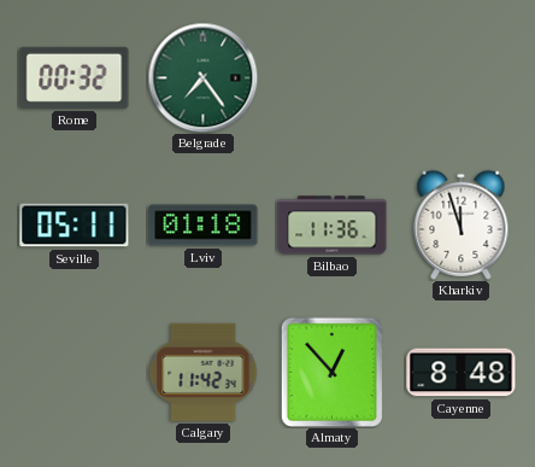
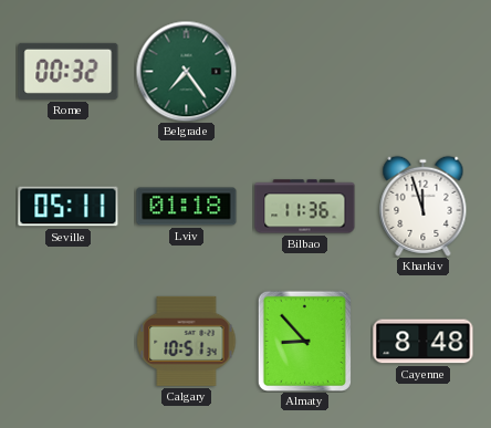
Calgary: 11:42 -> 10:51
Almaty: 12:53 -> 8:53
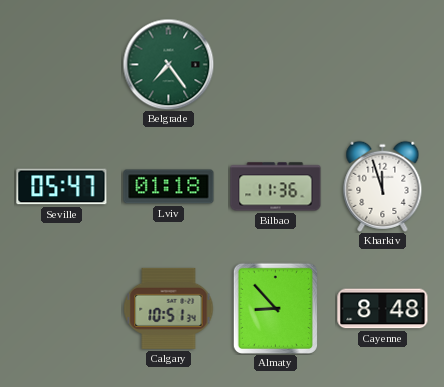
Rome: 00:32 -> none
Seville: 05:11 -> 05:47
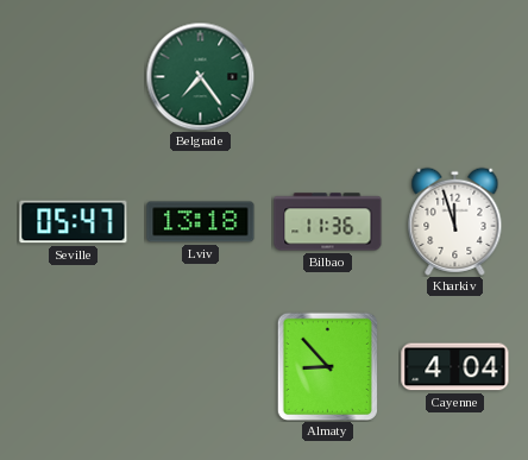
Lviv: 01:18 -> 13:18
Calgary: 10:51 -> none
Cayenne: 8:48 -> 4:04
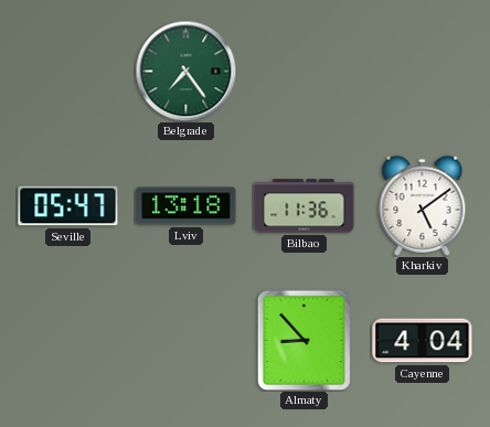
Kharkiv: 11:57 -> 5:09
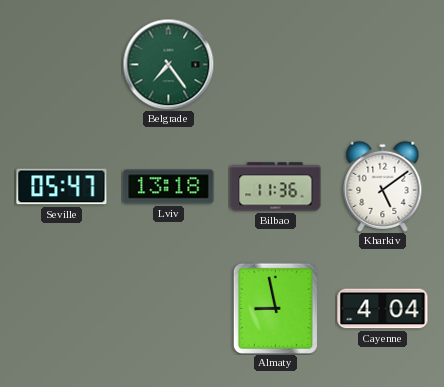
Almaty: 8:53 -> 8:58
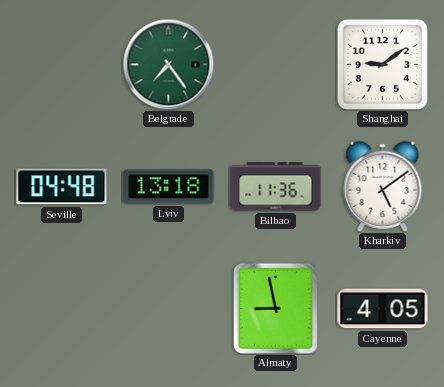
Shanghai: none -> 9:09
Seville: 05:47 -> 04:48
Cayenne: 4:04 -> 4:05
